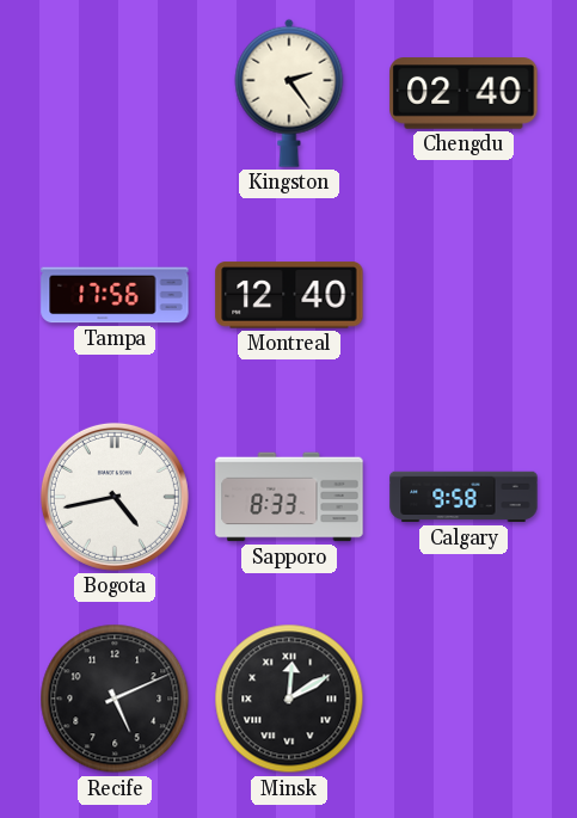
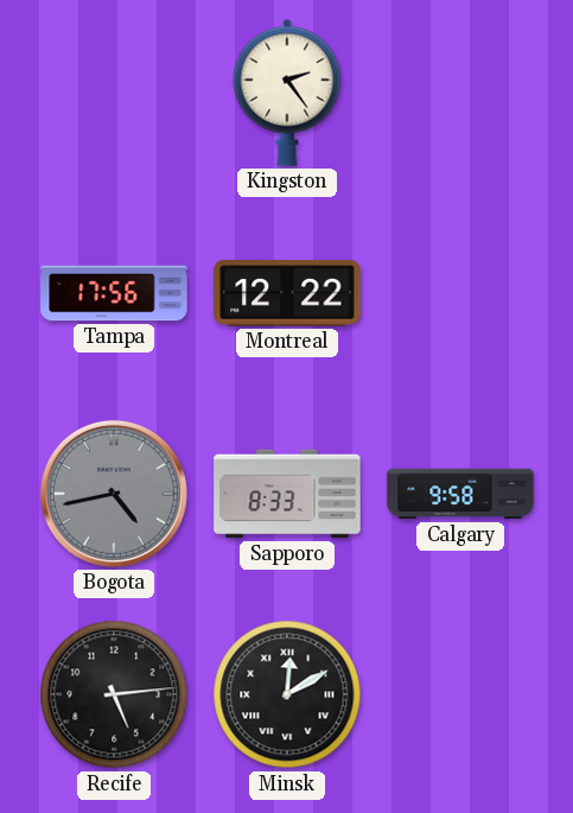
Chengdu: 02:40 -> none
Montreal: 12:40 -> 12:22
Bogota dial: white -> grey
Recife: 5:11 -> 5:14
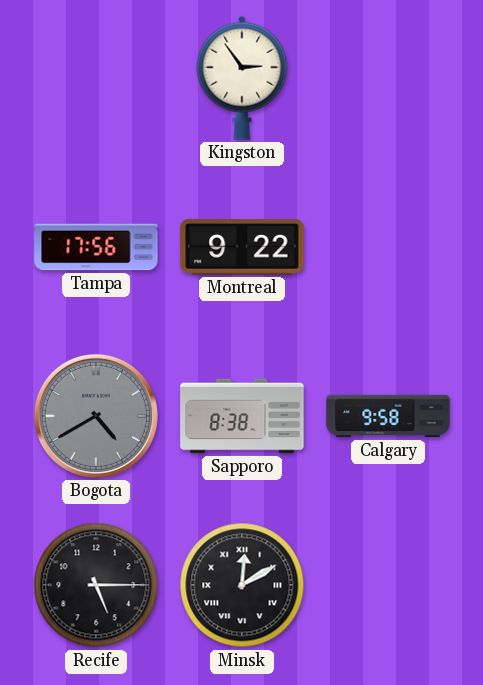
Kingston: 2:24 -> 2:54
Montreal: 12:22 -> 9:22
Bogota: 4:43 -> 4:40
Sapporo: 8:33 -> 8:38
Recife: 5:14 -> 5:15
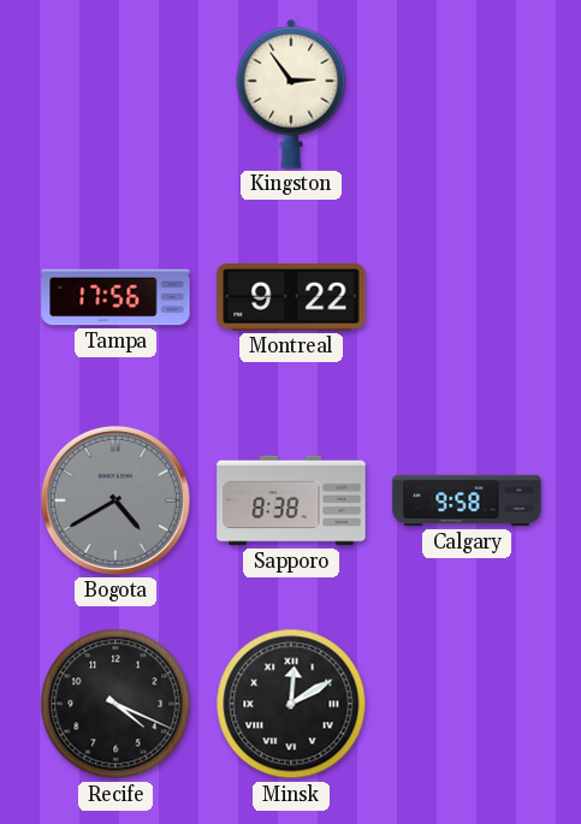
Recife: 5:15 -> 4:19
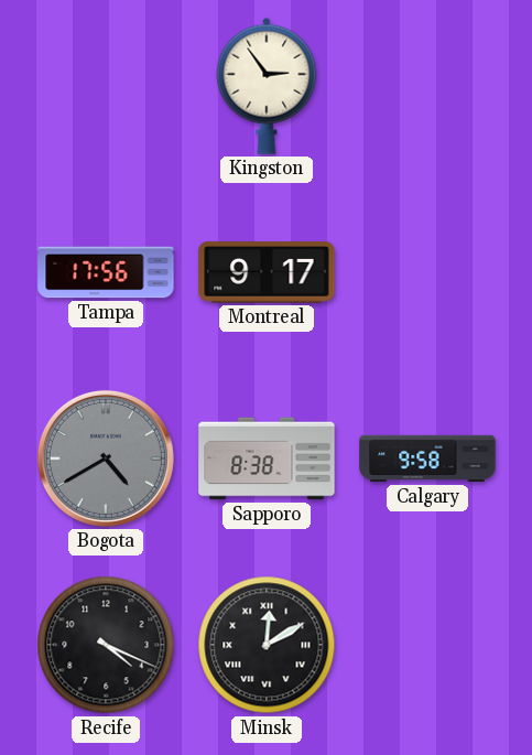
Montreal: 9:22 -> 9:17
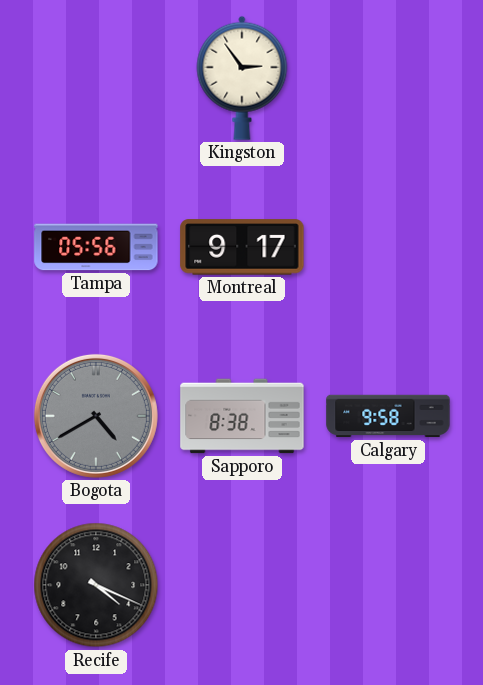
Tampa: 17:56 -> 05:56
Minsk: 12:10 -> none
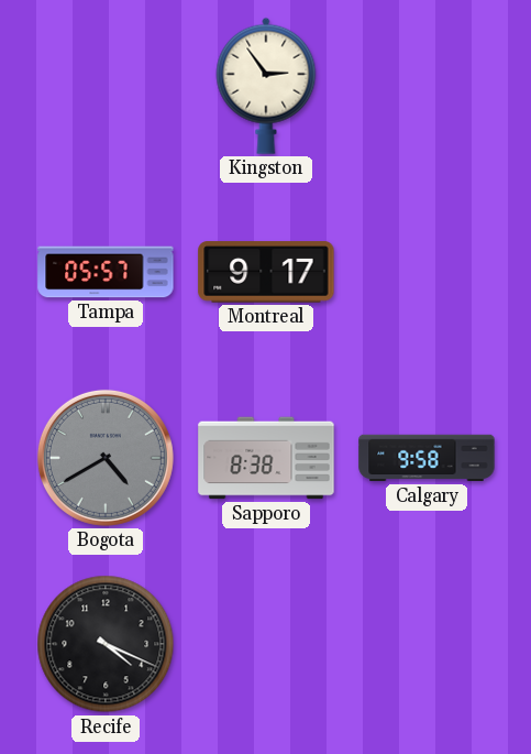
Tampa: 05:56 -> 05:57
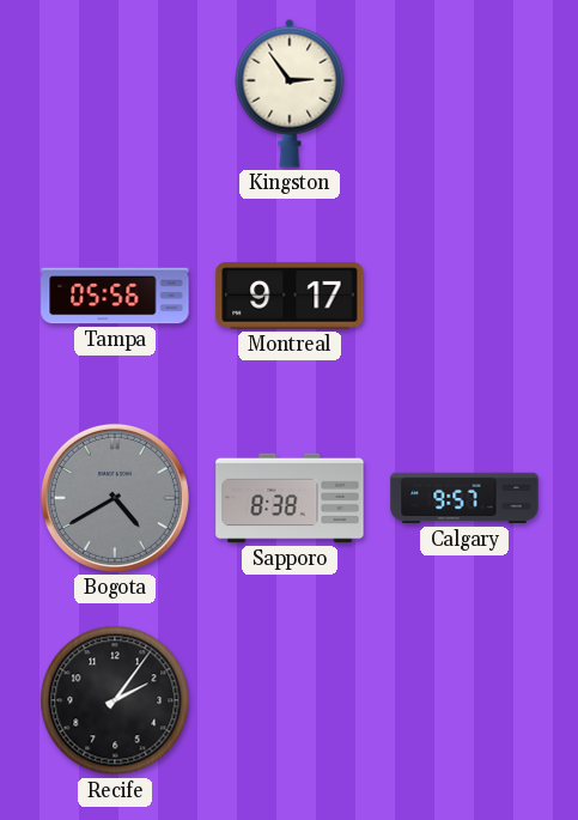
Tampa: 05:57 -> 05:56
Calgary: 9:58 -> 9:57
Recife: 4:19 -> 2:06
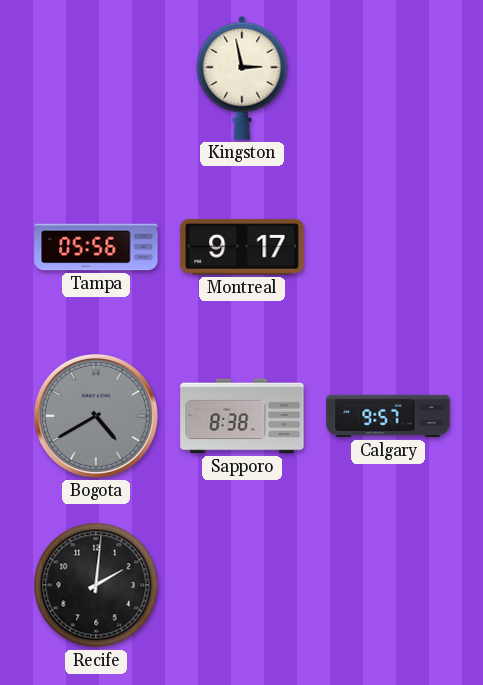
Kingston: 2:54 -> 2:58
Recife: 2:06 -> 2:01
